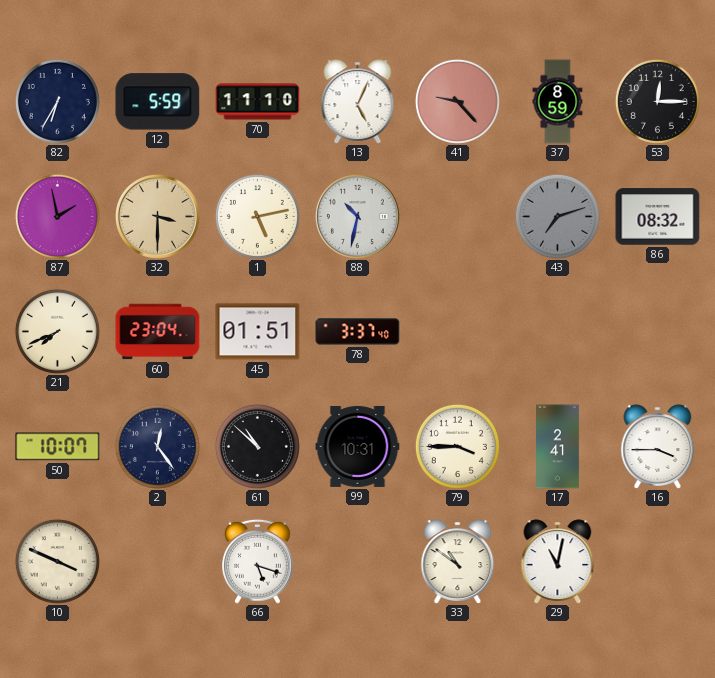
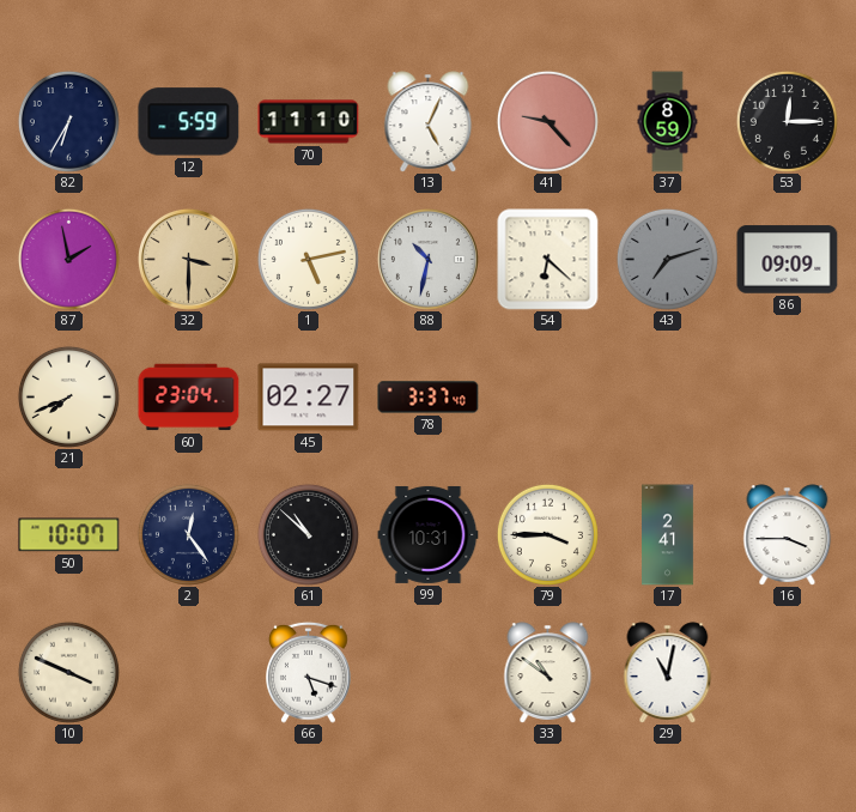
54: none -> 6:22
86: 08:32 -> 09:09
45: 01:51 -> 02:27
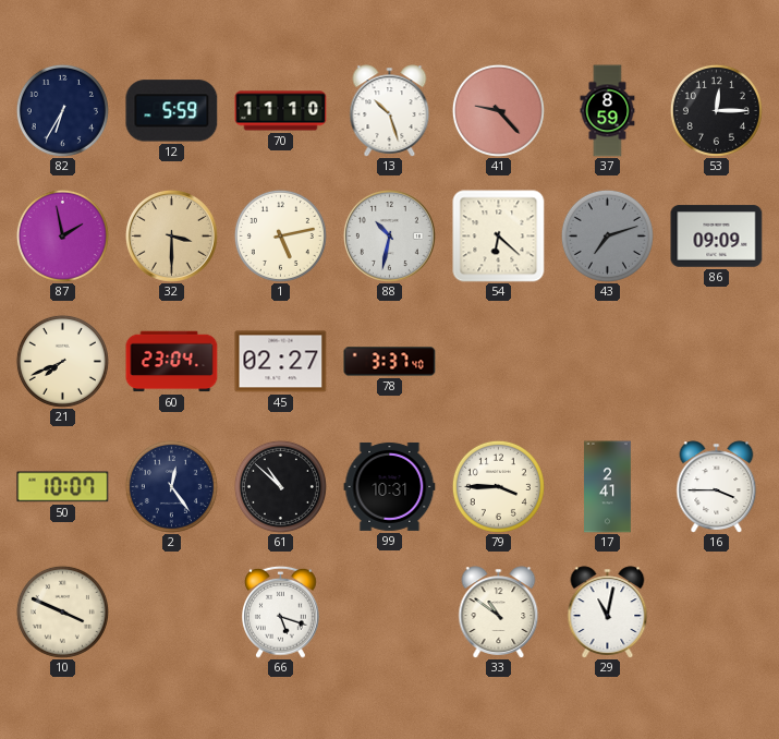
13: 5:04 -> 10:27
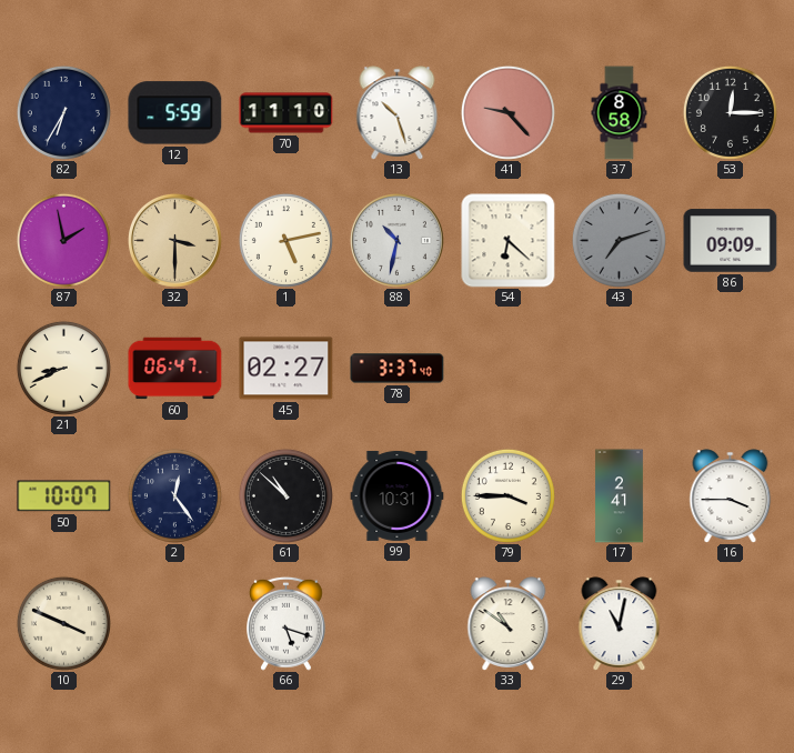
37: 8:59 -> 8:58
21: 7:41 -> 8:41
60: 23:04 -> 06:47
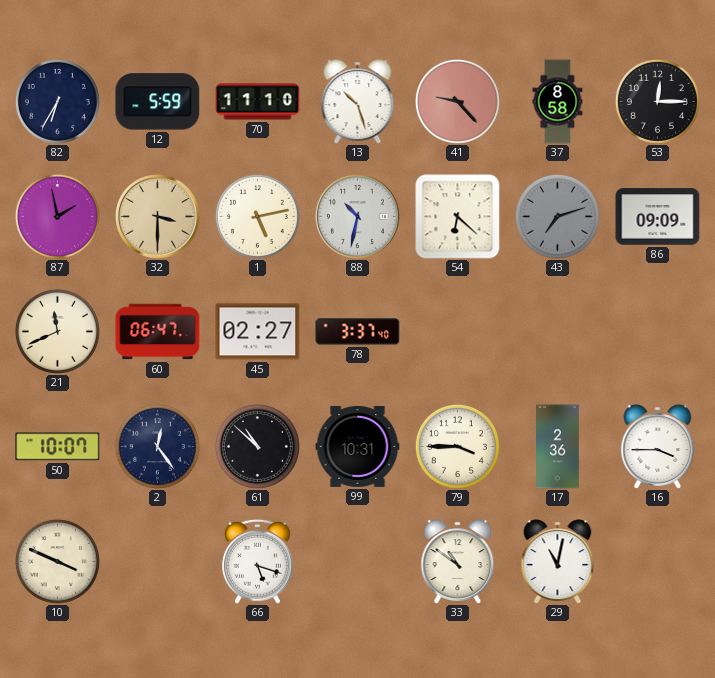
21: 8:41 -> 11:41
17: 2:41 -> 2:36
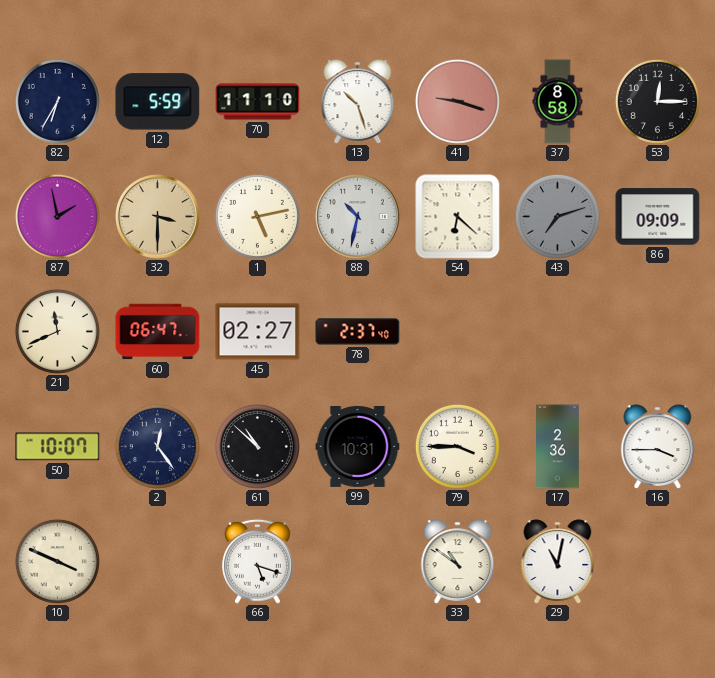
41: 9:23 -> 9:18
78: 3:37 -> 2:37
